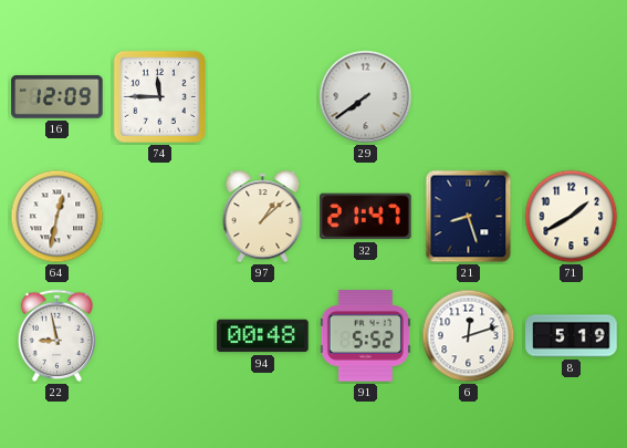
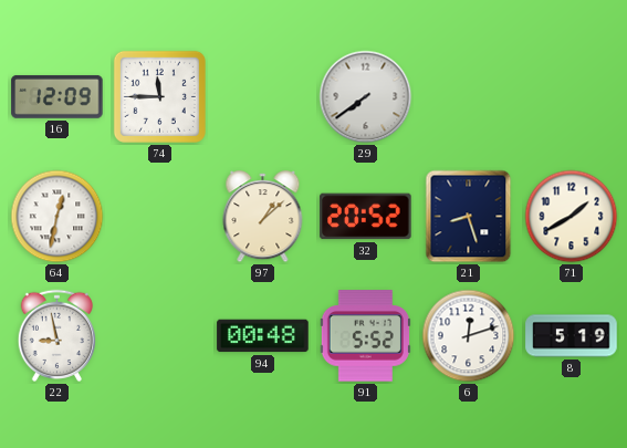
32: 21:47 -> 20:52
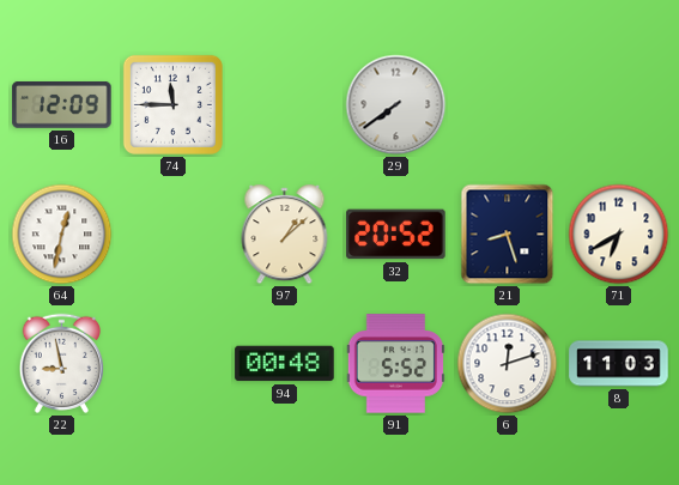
71: 1:40 -> 6:40
8: 5:19 -> 11:03
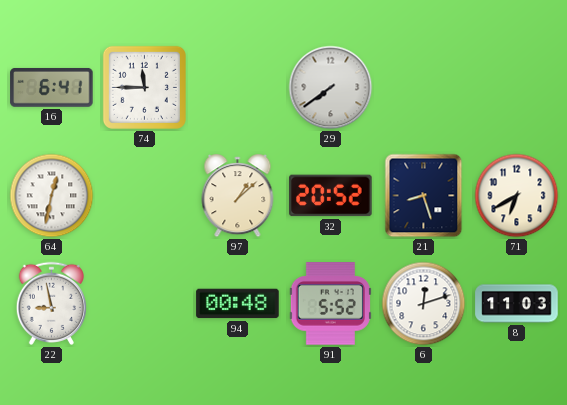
16: 12:09 -> 6:41
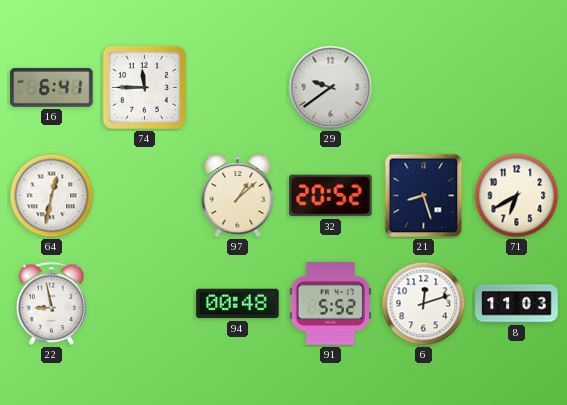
29: 7:39 -> 9:39
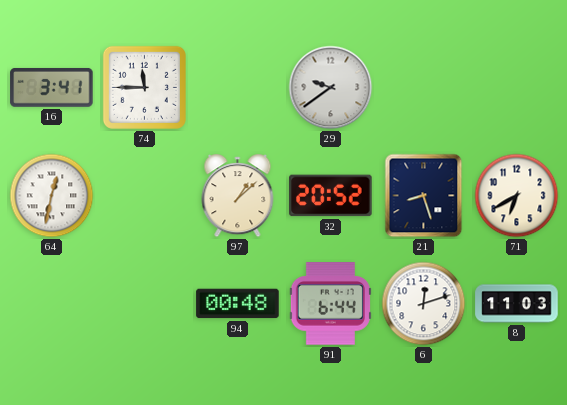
16: 6:41 -> 3:41
22: 8:58 -> none
91: 5:52 -> 6:44
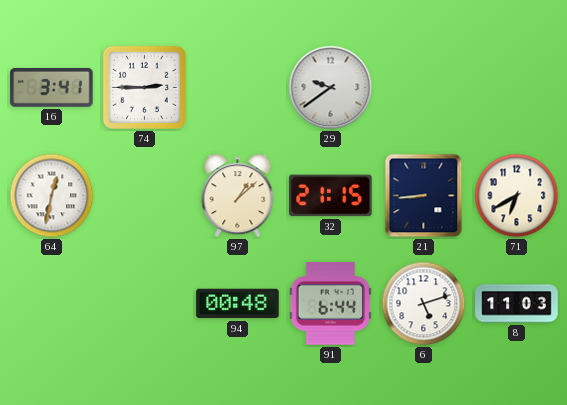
74: 11:45 -> 2:45
32: 20:52 -> 21:15
21: 8:27 -> 8:44
6: 12:12 -> 5:12
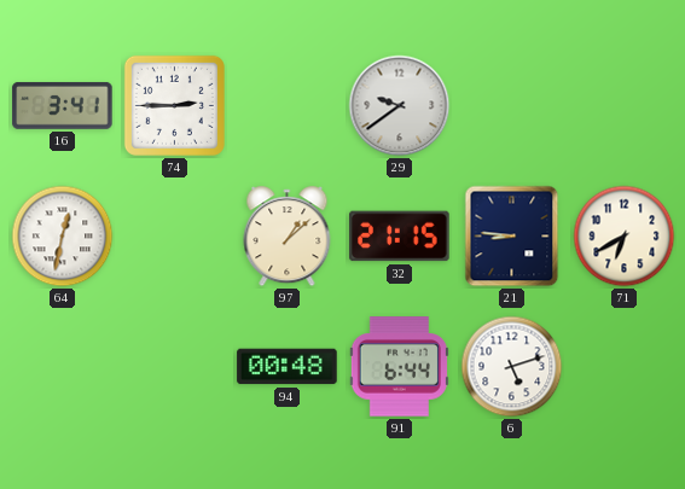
21: 8:44 -> 8:46
8: 11:03 -> none
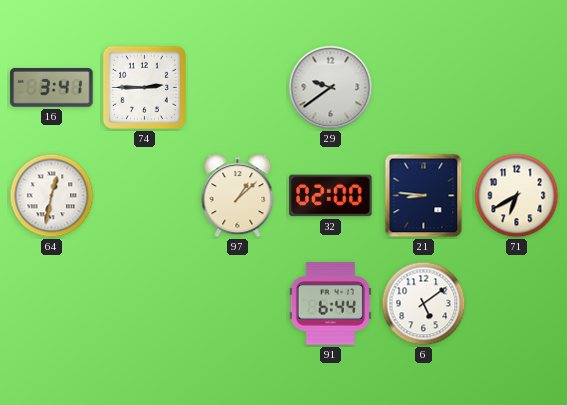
32: 21:15 -> 02:00
94: 00:48 -> none
6: 5:12 -> 5:09
